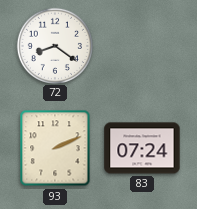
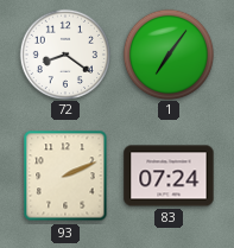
1: none -> 7:06
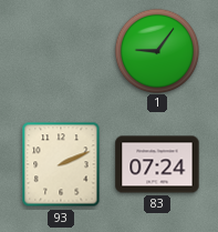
72: 8:21 -> none
1: 7:06 -> 9:06
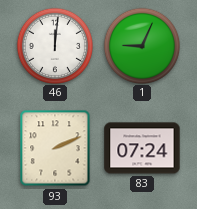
46: none -> 12:01
1: 9:06 -> 9:04
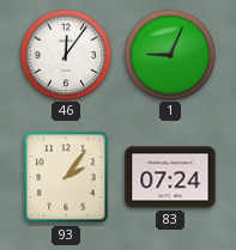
46: 12:01 -> 12:06
93: 2:11 -> 2:06
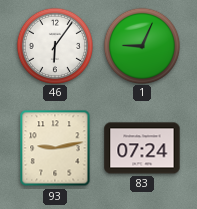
46: 12:06 -> 6:06
93: 2:06 -> 9:13
